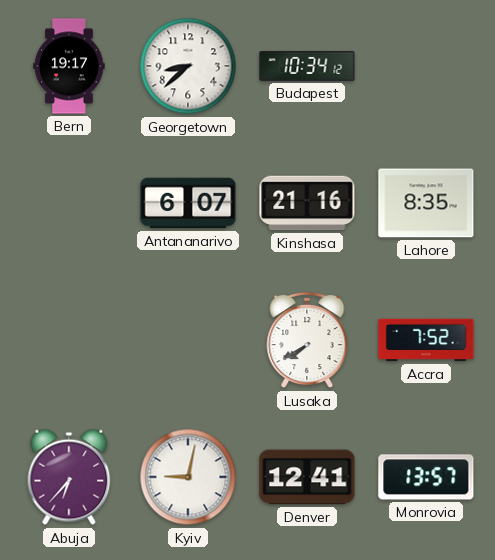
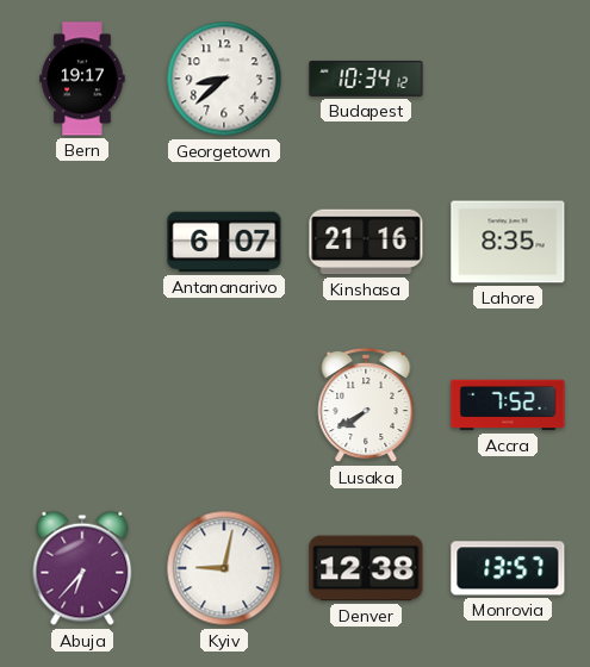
Denver: 12:41 -> 12:38
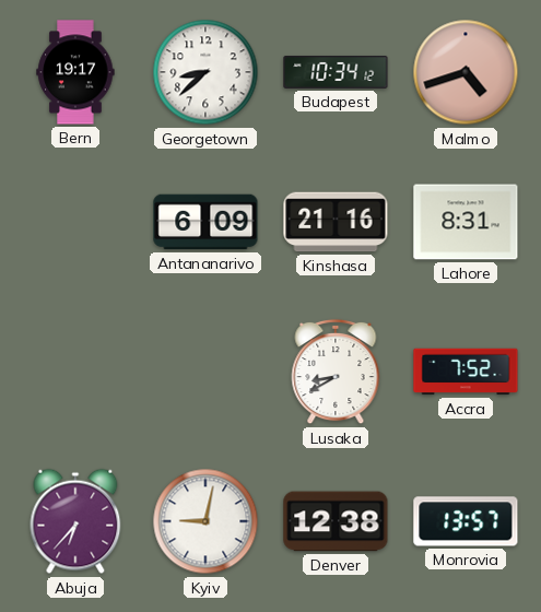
Malmo: none -> 4:42
Antananarivo: 6:07 -> 6:09
Lahore: 8:35 -> 8:31
Lusaka: 7:40 -> 8:40
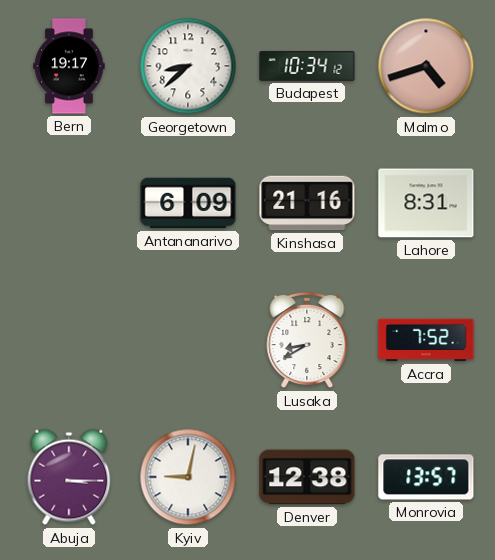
Abuja: 6:37 -> 3:15
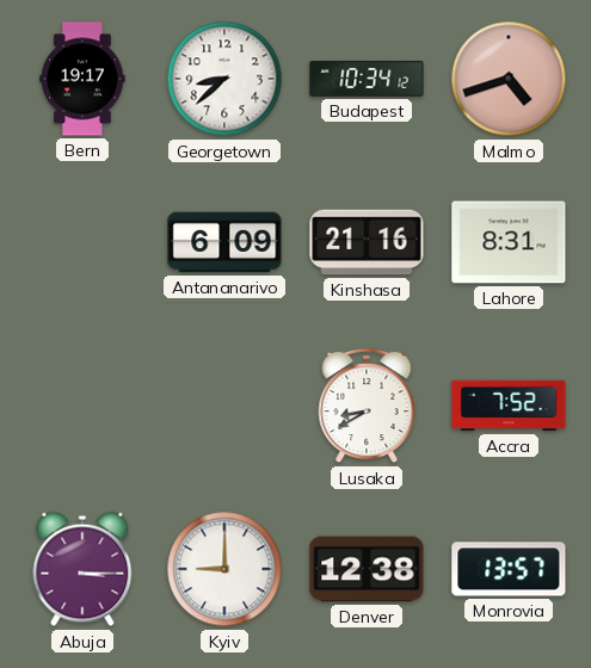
Kyiv: 9:02 -> 9:00
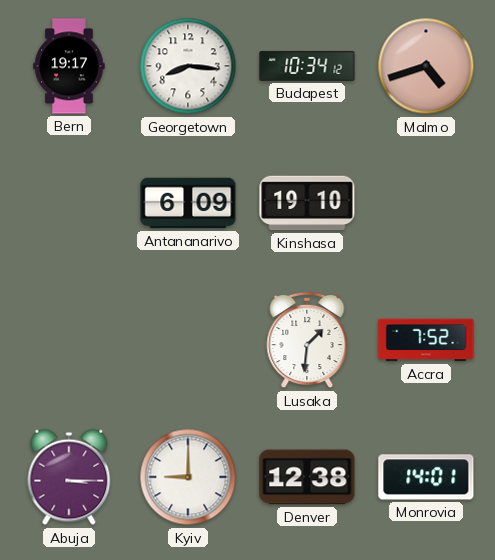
Georgetown: 8:38 -> 8:16
Kinshasa: 21:16 -> 19:10
Lahore: 8:31 -> none
Lusaka: 8:40 -> 1:31
Monrovia: 13:57 -> 14:01
